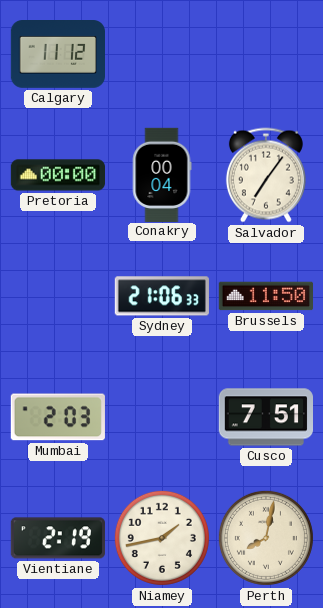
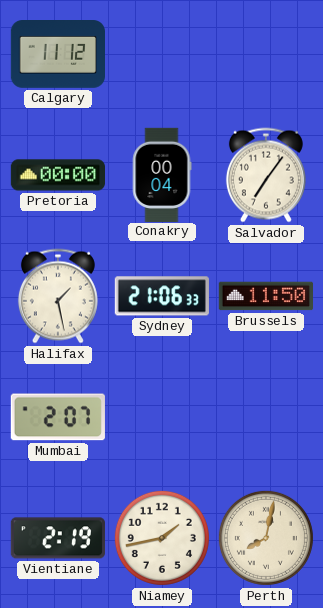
Halifax: none -> 1:28
Mumbai: 2:03 -> 2:07
Cusco: 7:51 -> none
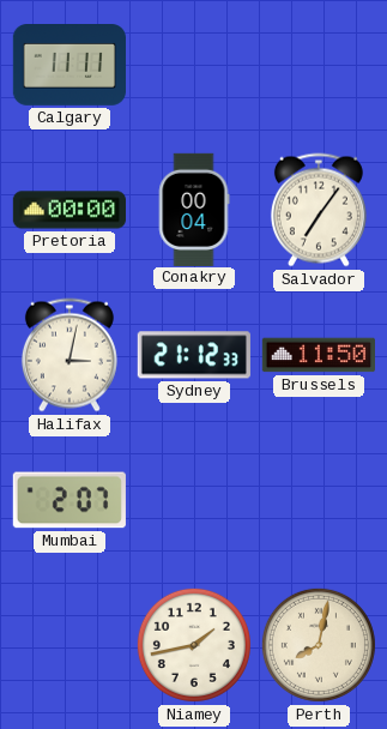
Calgary: 11:12 -> 11:11
Halifax: 1:28 -> 3:02
Sydney: 21:06 -> 21:12
Vientiane: 2:19 -> none
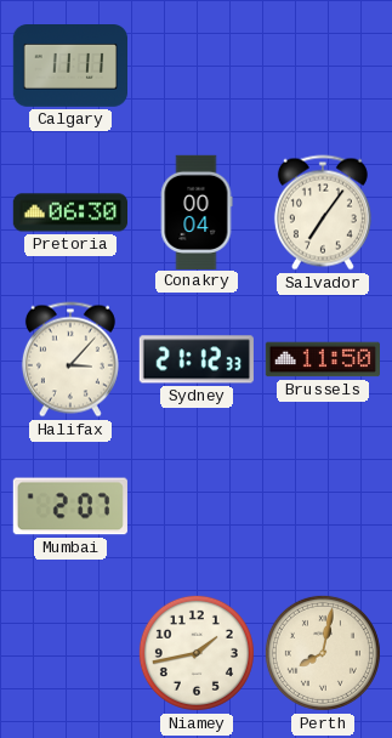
Pretoria: 00:00 -> 06:30
Halifax: 3:02 -> 3:07
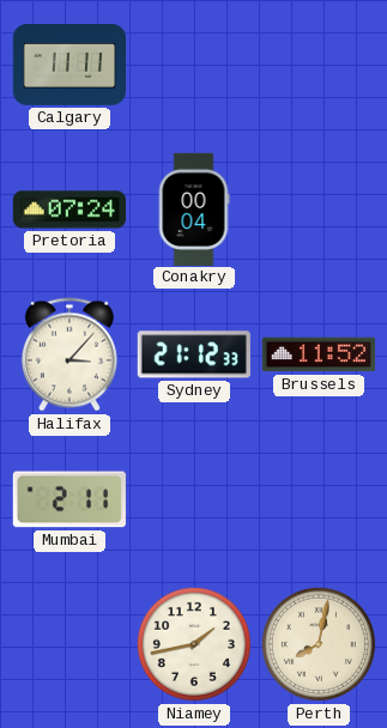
Pretoria: 06:30 -> 07:24
Salvador: 7:06 -> none
Brussels: 11:50 -> 11:52
Mumbai: 2:07 -> 2:11
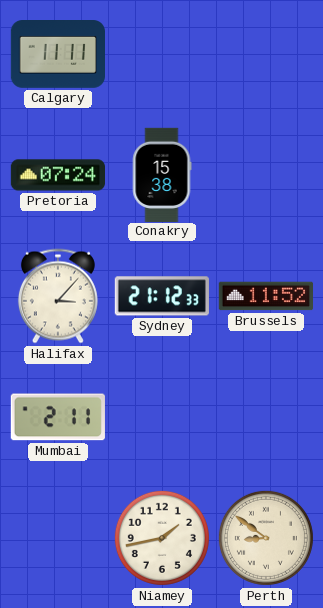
Conakry: 00:04 -> 15:38
Perth: 8:02 -> 8:51
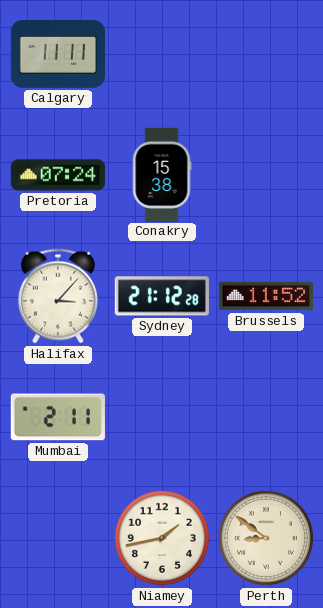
Sydney: 21:12:33 -> 21:12:28
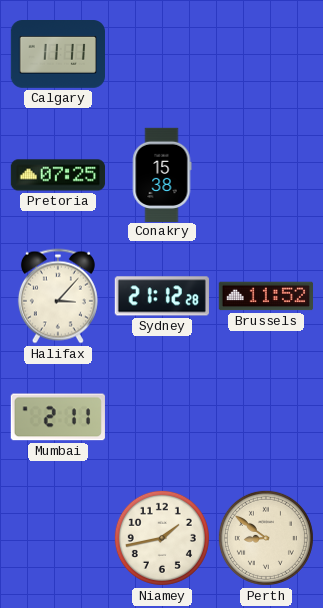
Pretoria: 07:24 -> 07:25
